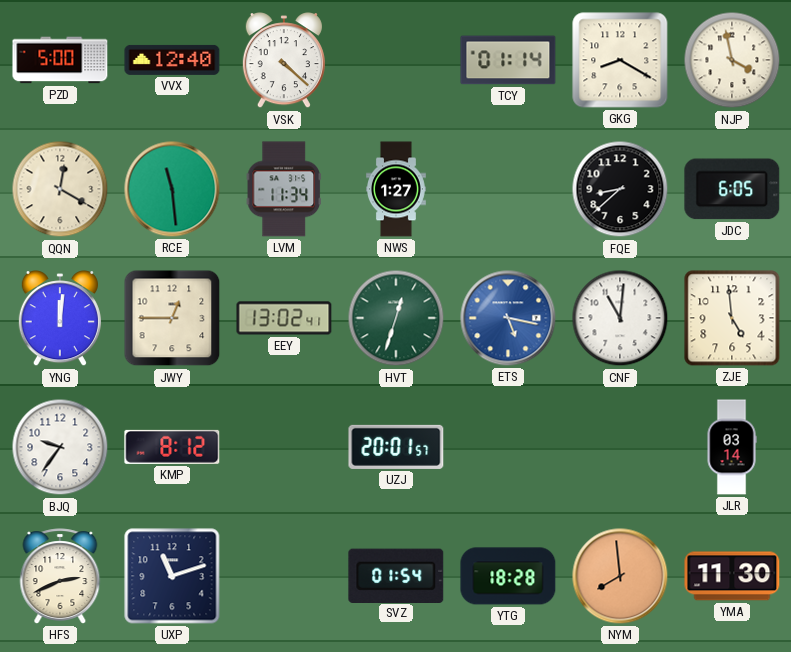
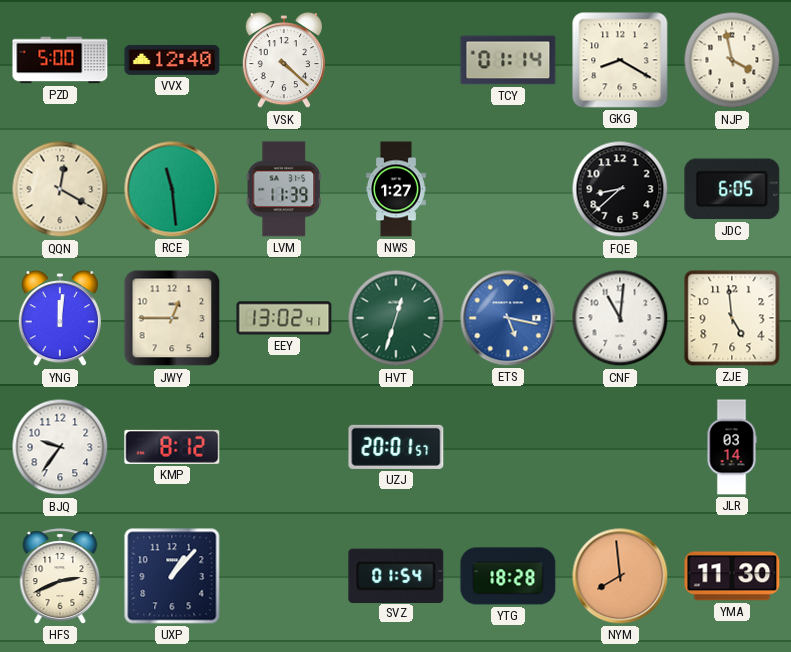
LVM: 11:34 -> 11:39
UXP: 11:12 -> 1:07
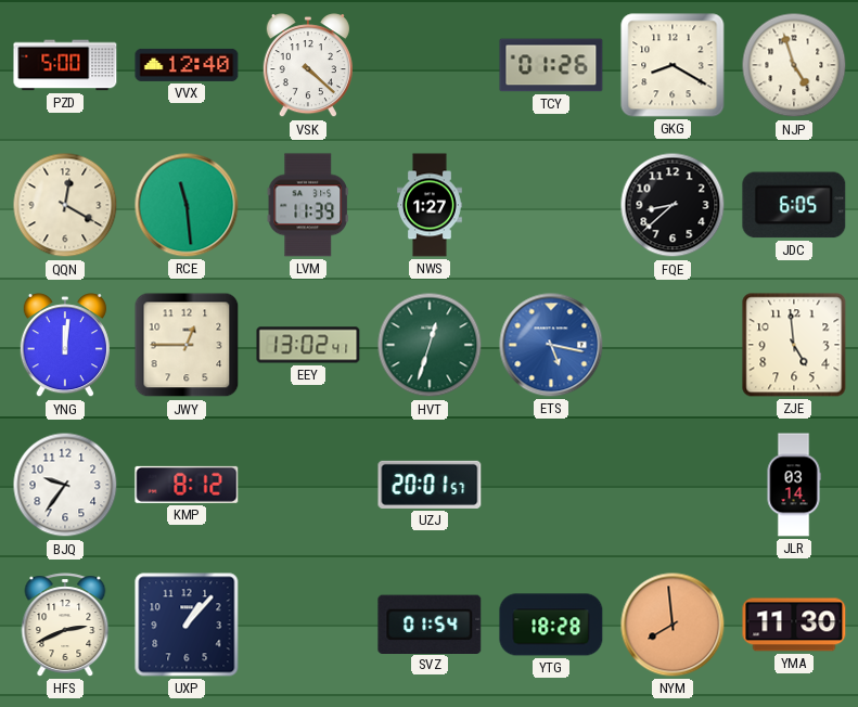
TCY: 01:14 -> 01:26
NJP: 3:58 -> 4:57
CNF: 11:01 -> none
